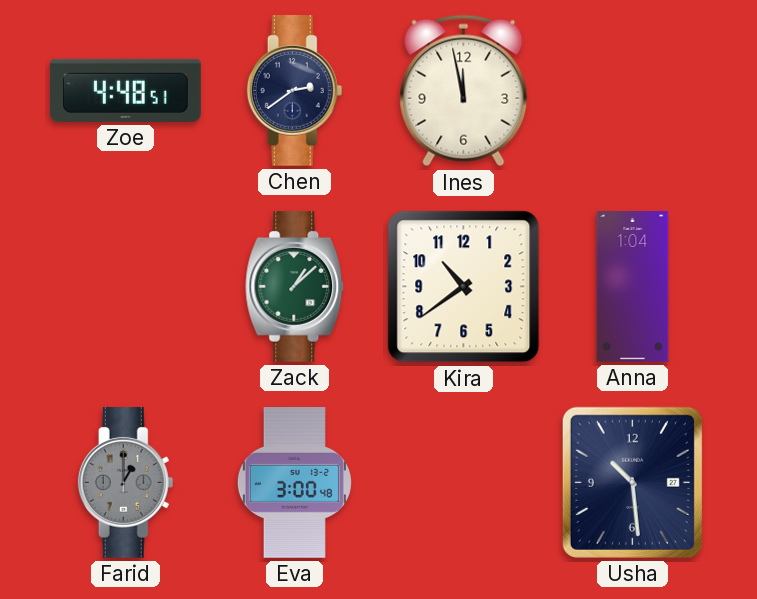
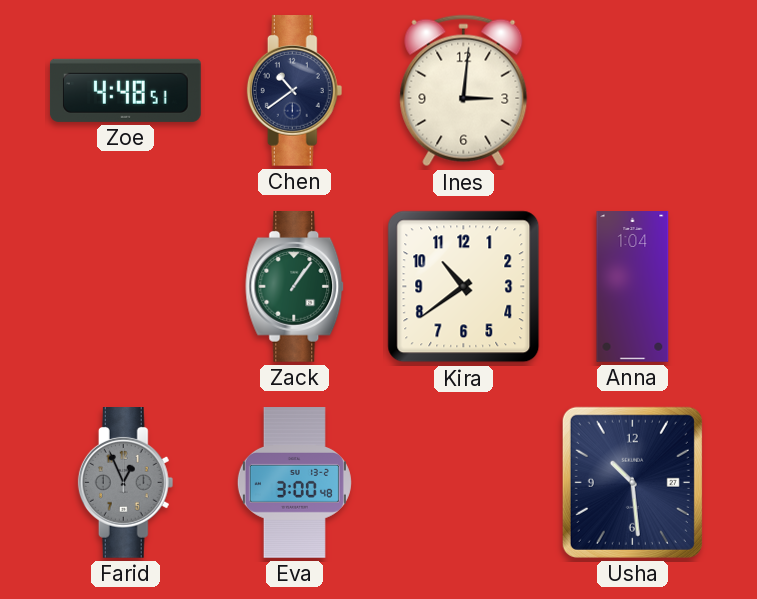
Chen: 2:39 -> 10:39
Ines: 11:58 -> 3:01
Zack: 1:08 -> 1:06
Farid: 1:00 -> 12:56
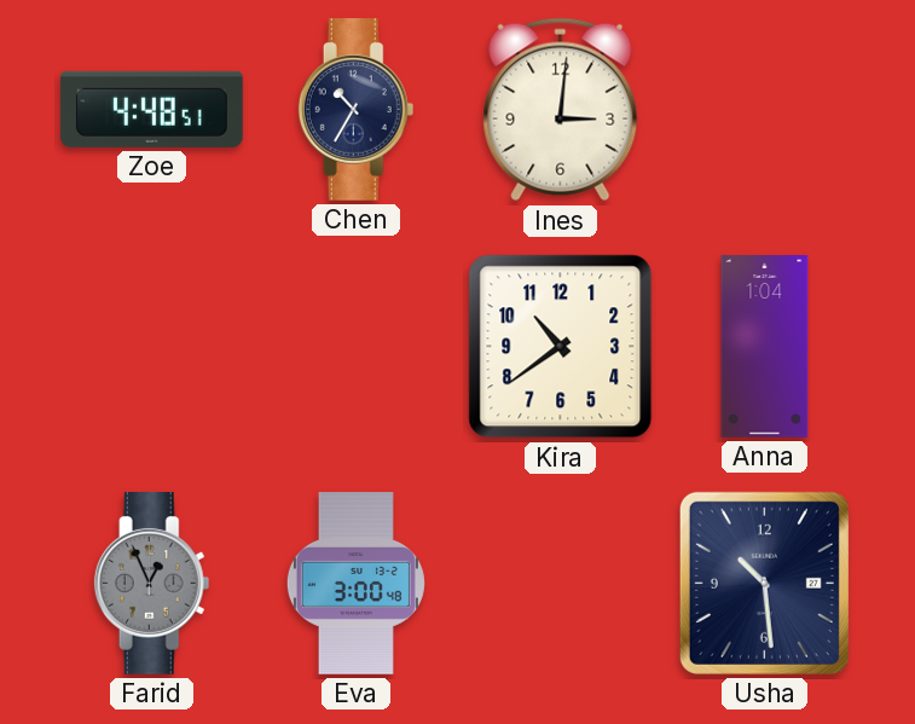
Chen: 10:39 -> 10:35
Zack: 1:06 -> none
